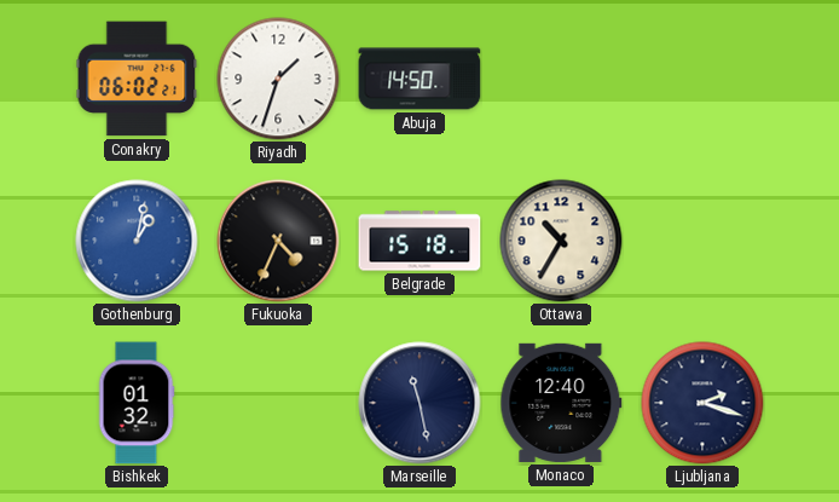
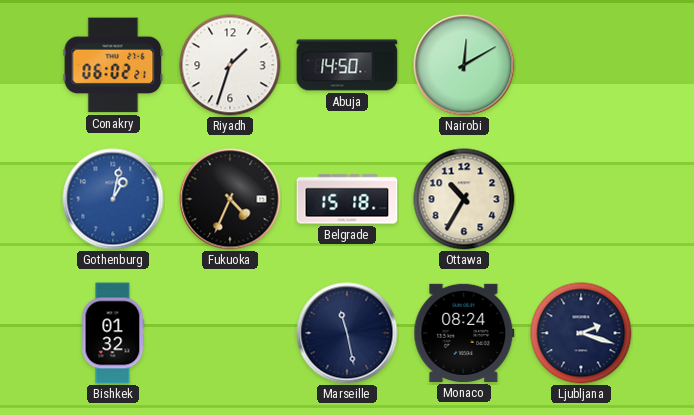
Nairobi: none -> 12:10
Monaco: 12:40 -> 08:24
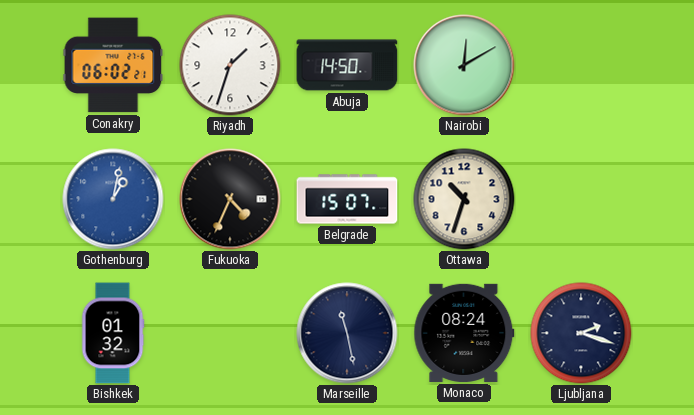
Belgrade: 15:18 -> 15:07
Ottawa: 10:35 -> 10:33
